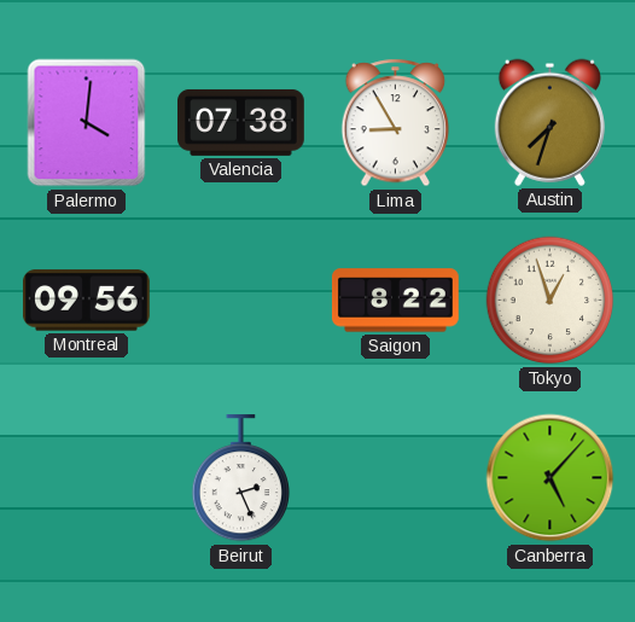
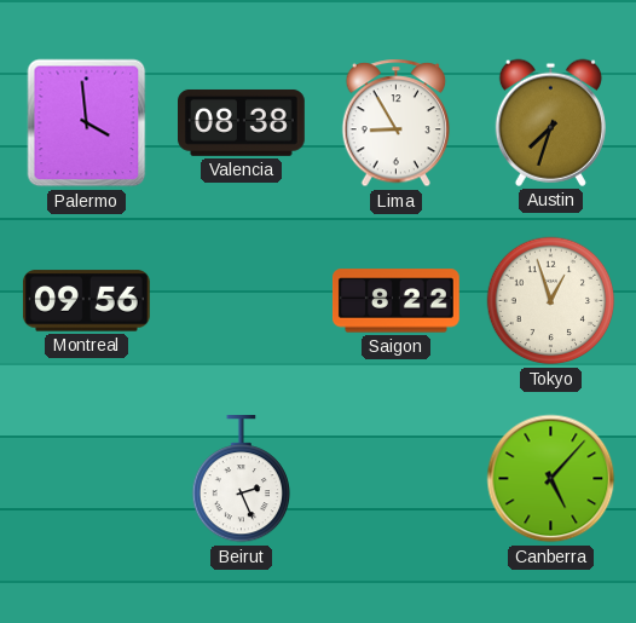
Palermo: 4:01 -> 3:59
Valencia: 07:38 -> 08:38
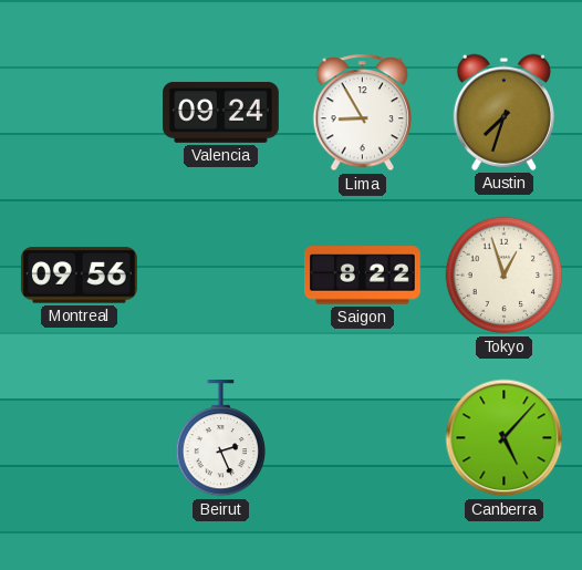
Palermo: 3:59 -> none
Valencia: 08:38 -> 09:24
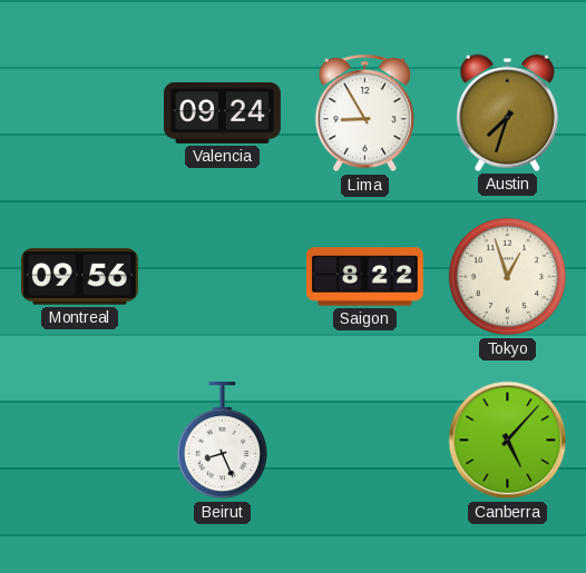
Beirut: 2:26 -> 8:26
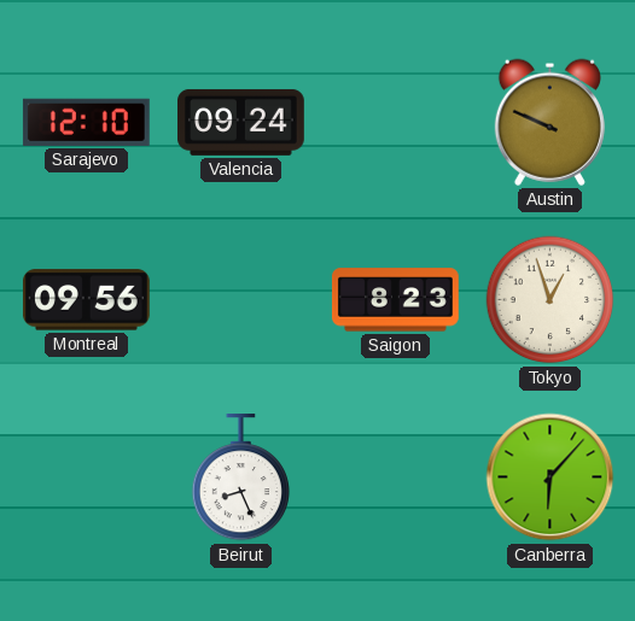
Sarajevo: none -> 12:10
Lima: 8:55 -> none
Austin: 7:33 -> 9:49
Saigon: 8:22 -> 8:23
Canberra: 5:07 -> 6:07
